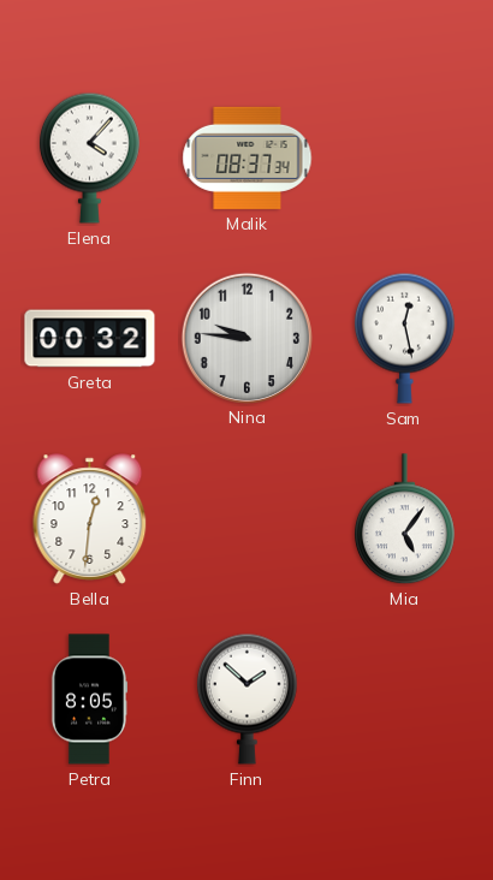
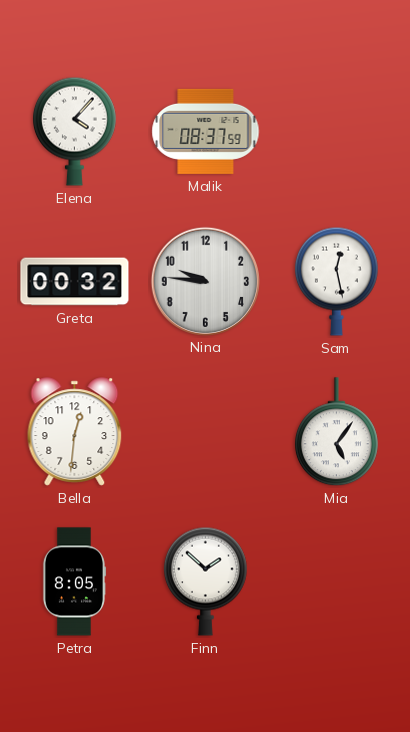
Malik: 08:37:34 -> 08:37:59
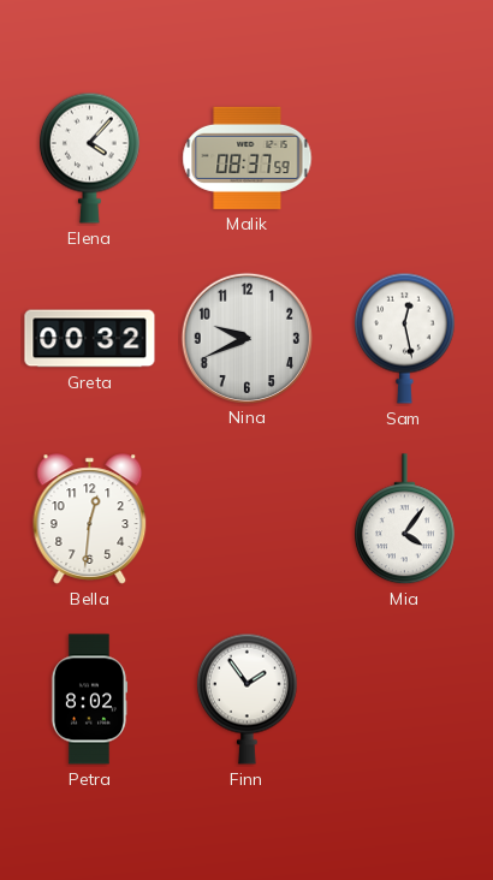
Nina: 9:46 -> 9:41
Mia: 5:06 -> 4:06
Petra: 8:05 -> 8:02
Finn: 1:52 -> 1:54
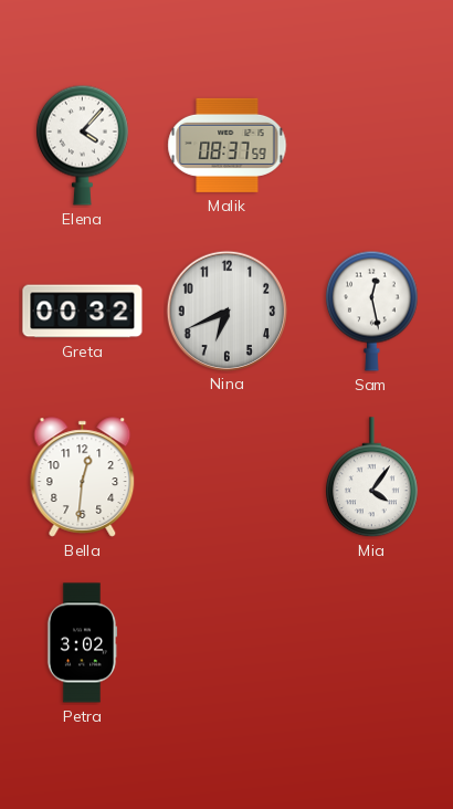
Nina: 9:41 -> 6:41
Petra: 8:02 -> 3:02
Finn: 1:54 -> none
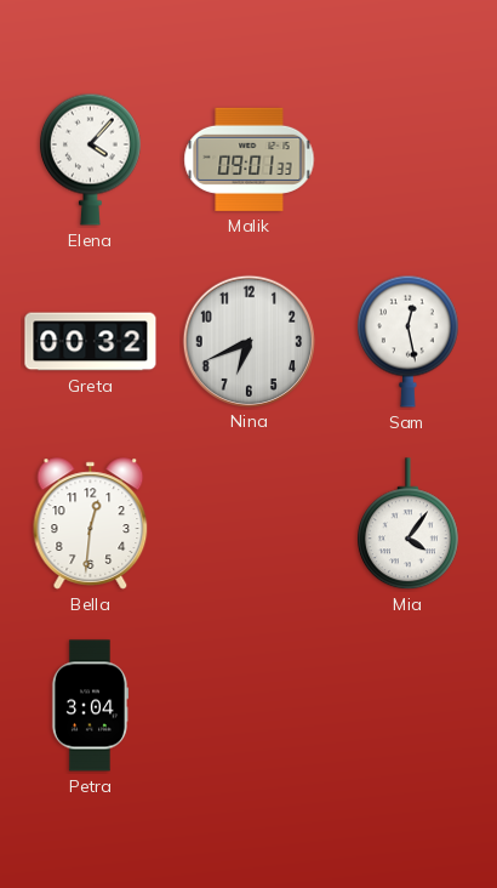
Malik: 08:37 -> 09:01
Petra: 3:02 -> 3:04
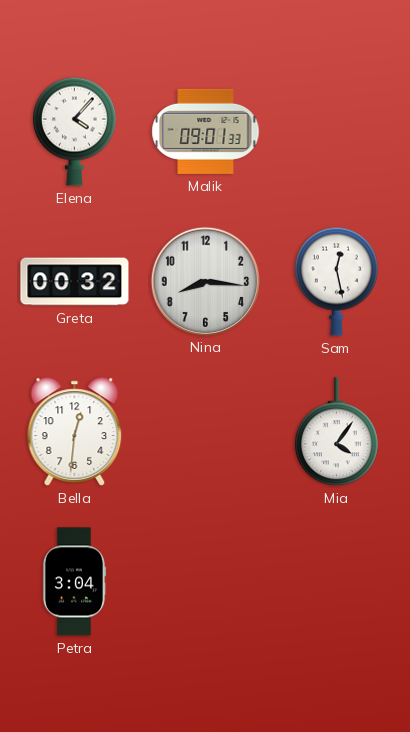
Nina: 6:41 -> 8:16
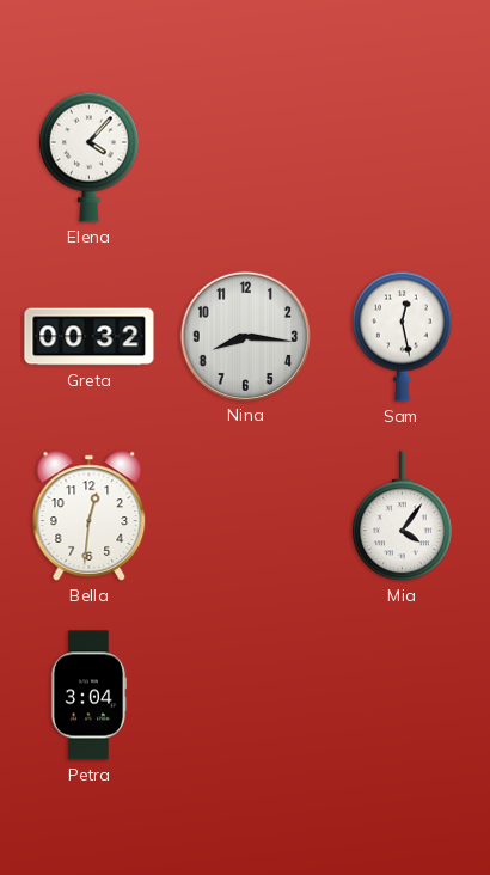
Malik: 09:01 -> none
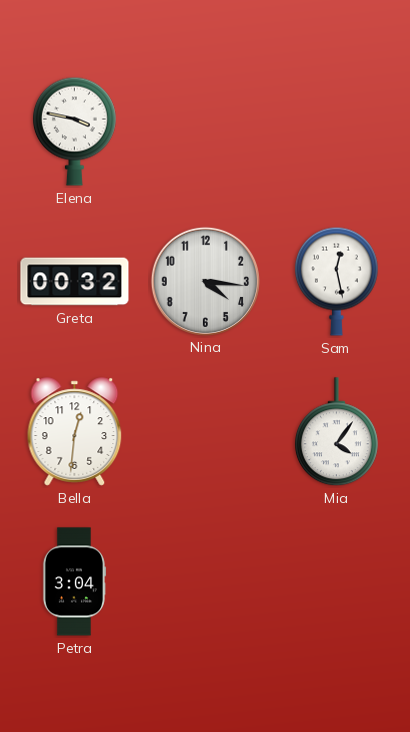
Elena: 4:07 -> 3:47
Nina: 8:16 -> 4:16
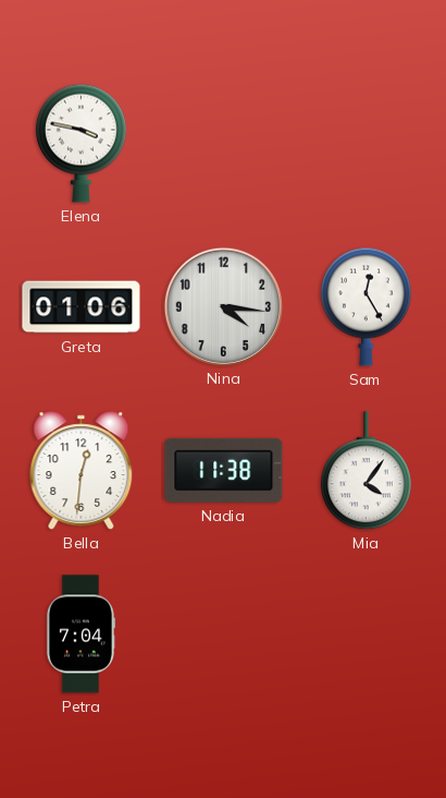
Greta: 00:32 -> 01:06
Sam: 12:28 -> 12:25
Nadia: none -> 11:38
Petra: 3:04 -> 7:04
